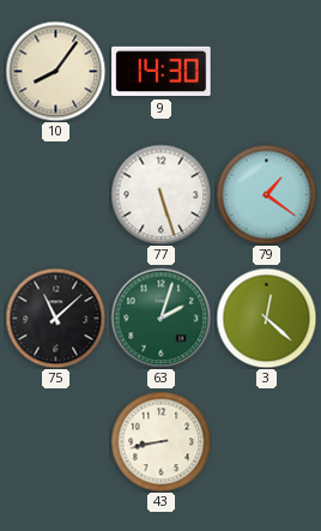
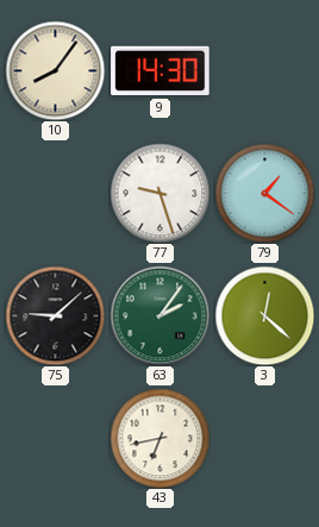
77: 5:27 -> 9:27
75: 11:08 -> 9:08
63: 2:03 -> 2:06
43: 8:43 -> 6:43
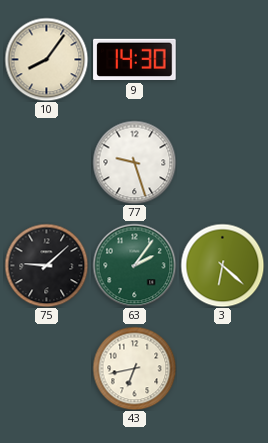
79: 1:21 -> none
3: 12:22 -> 6:22
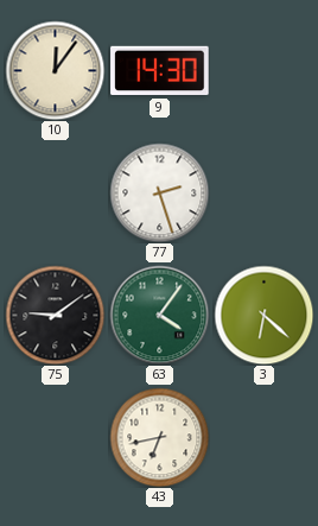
10: 8:06 -> 12:06
77: 9:27 -> 2:27
75: 9:08 -> 9:09
63: 2:06 -> 4:06
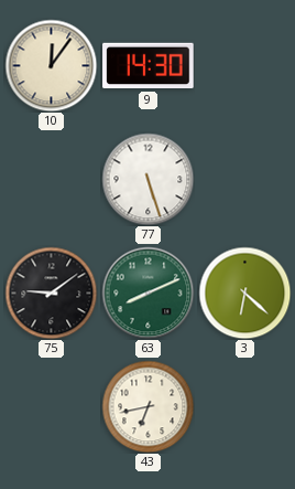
77: 2:27 -> 5:27
63: 4:06 -> 8:11
